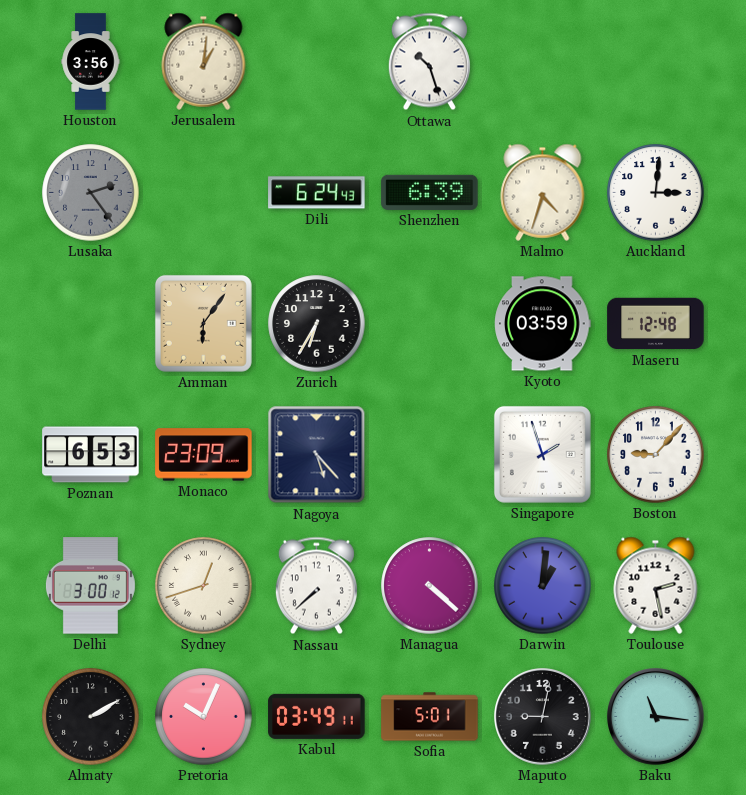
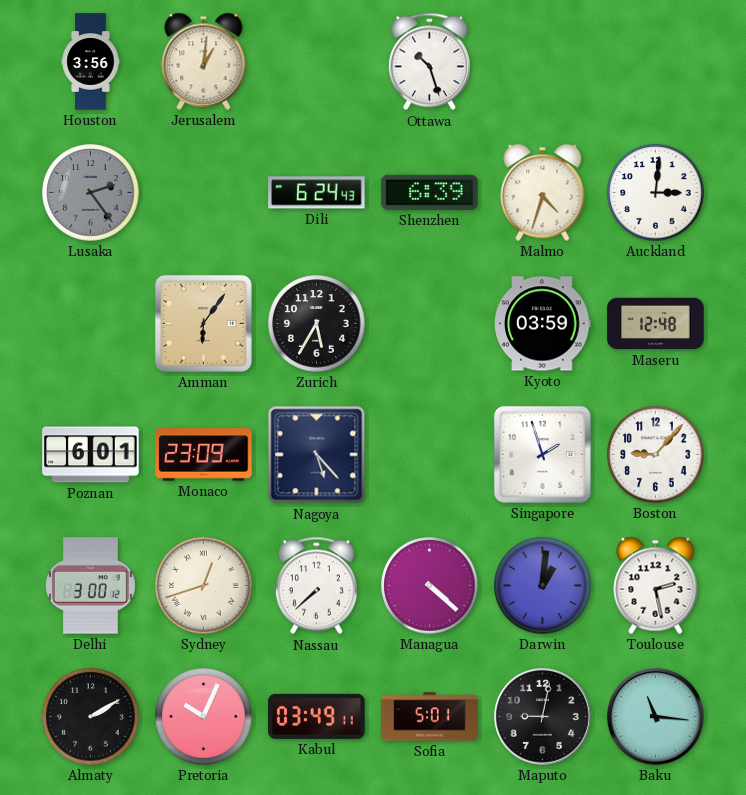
Zurich: 6:35 -> 5:35
Poznan: 6:53 -> 6:01
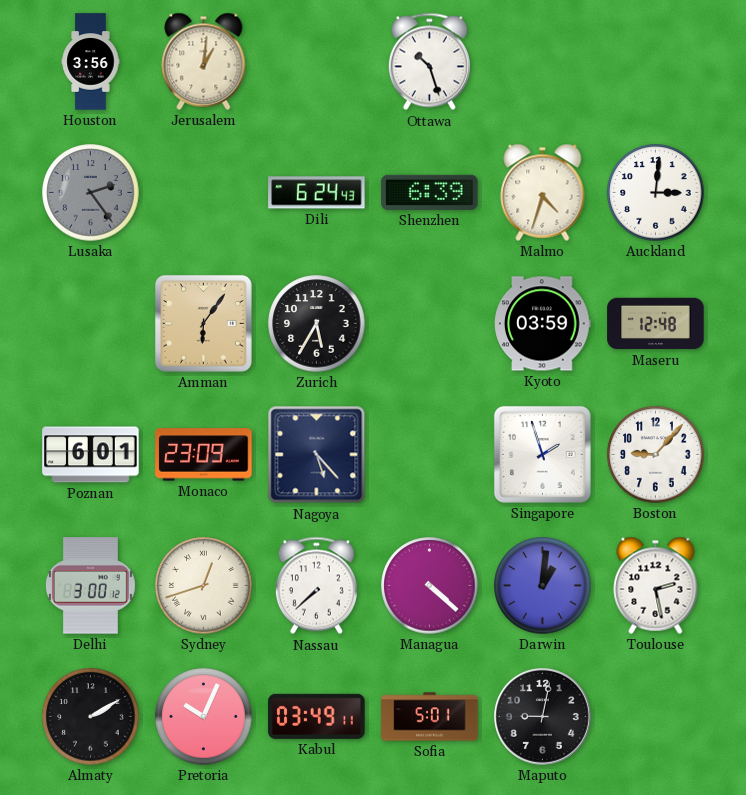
Baku: 11:16 -> none
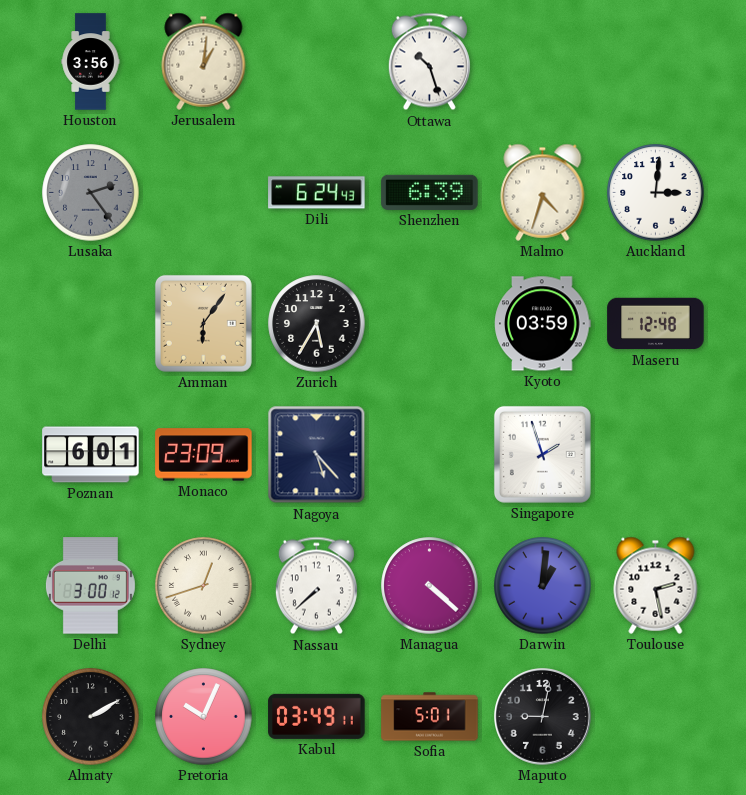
Boston: 9:07 -> none
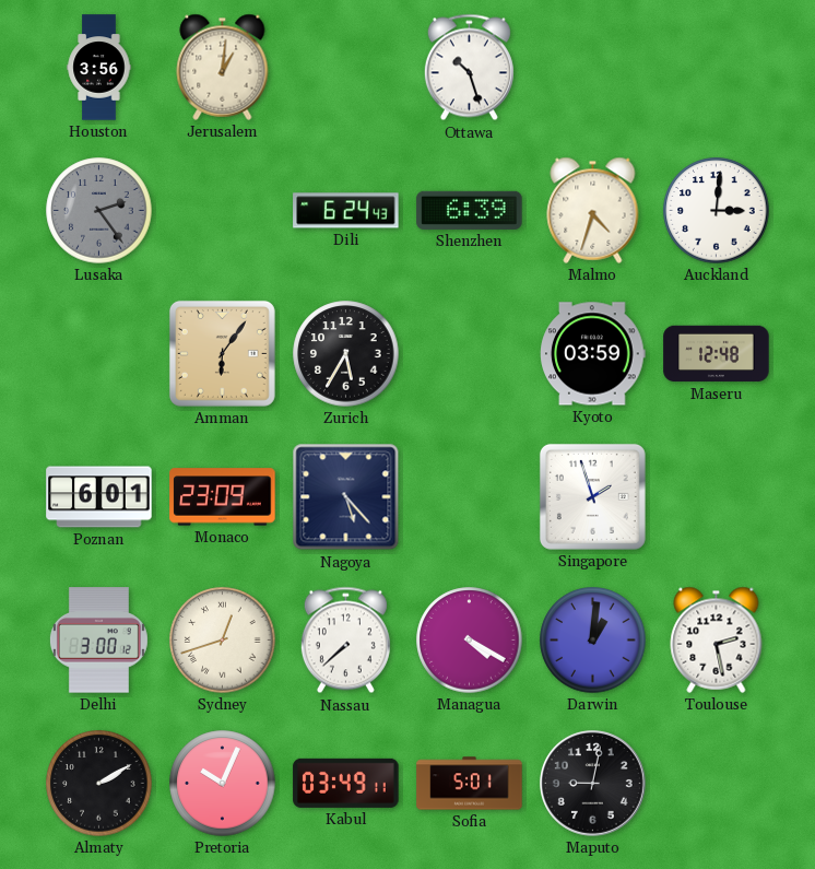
Managua: 4:22 -> 4:20
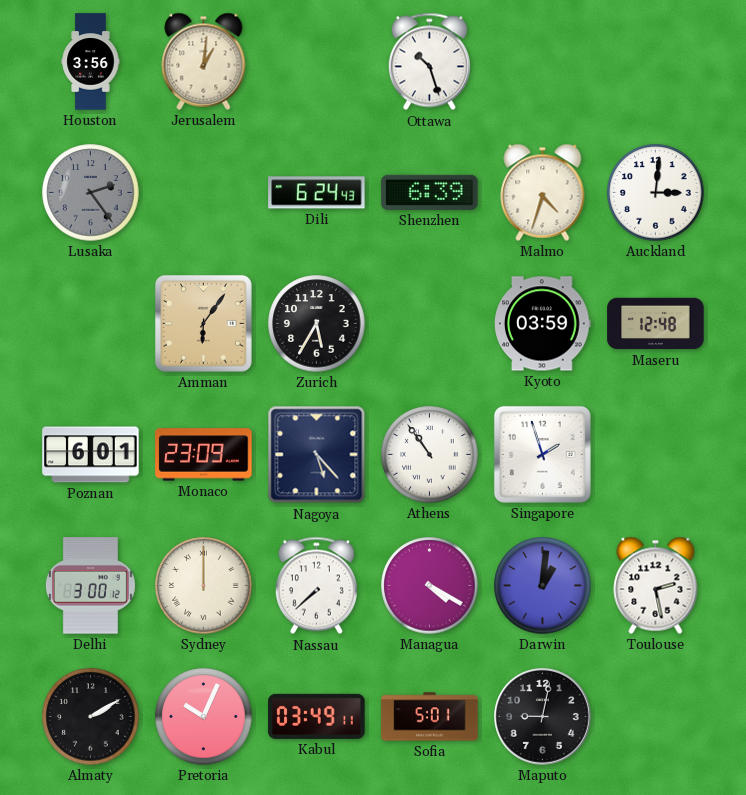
Athens: none -> 10:54
Sydney: 12:42 -> 12:00
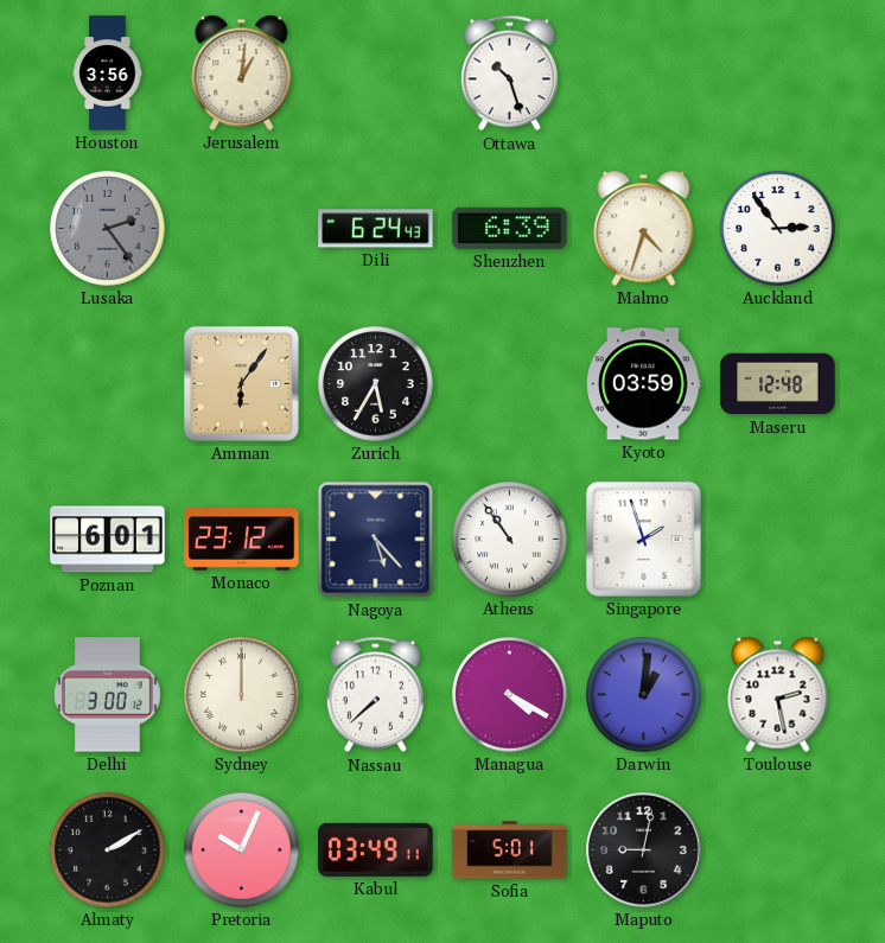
Auckland: 3:01 -> 2:54
Monaco: 23:09 -> 23:12
